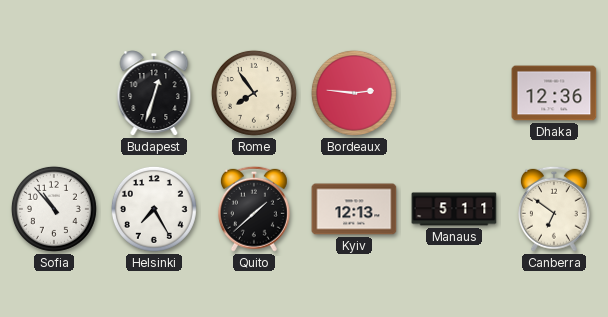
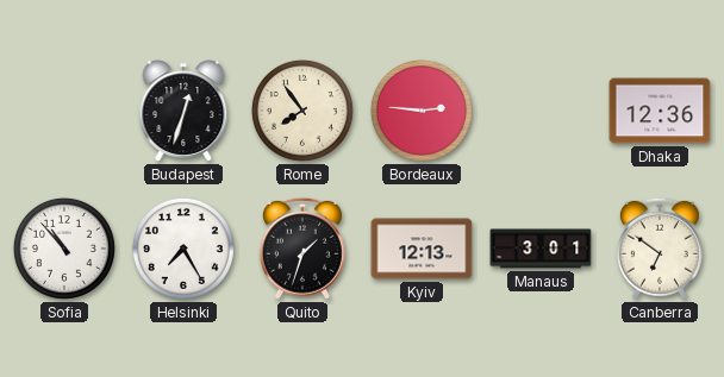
Quito: 1:38 -> 1:33
Manaus: 5:11 -> 3:01
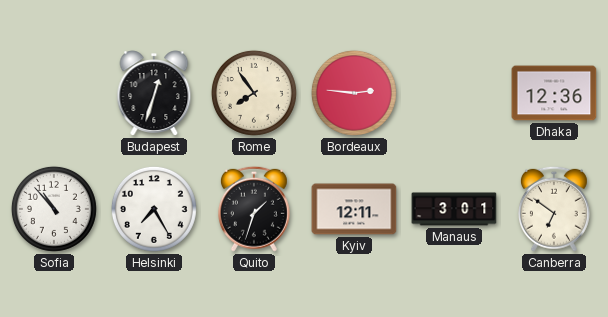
Kyiv: 12:13 -> 12:11
